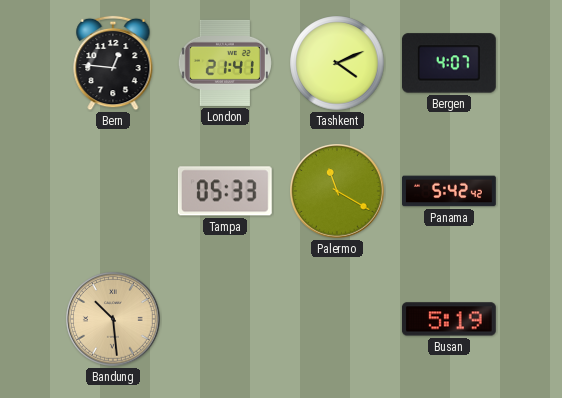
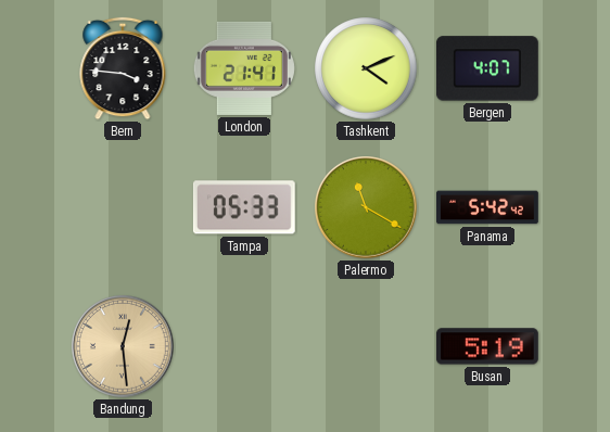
Bern: 12:46 -> 3:46
Bandung: 10:29 -> 12:29
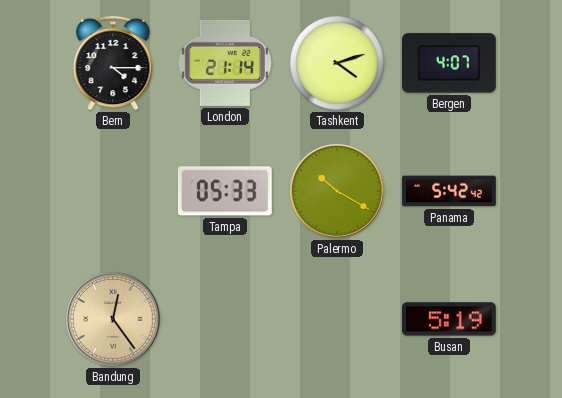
Bern: 3:46 -> 4:15
London: 21:41 -> 21:14
Tashkent: 4:11 -> 4:12
Palermo: 11:20 -> 10:20
Bandung: 12:29 -> 12:24
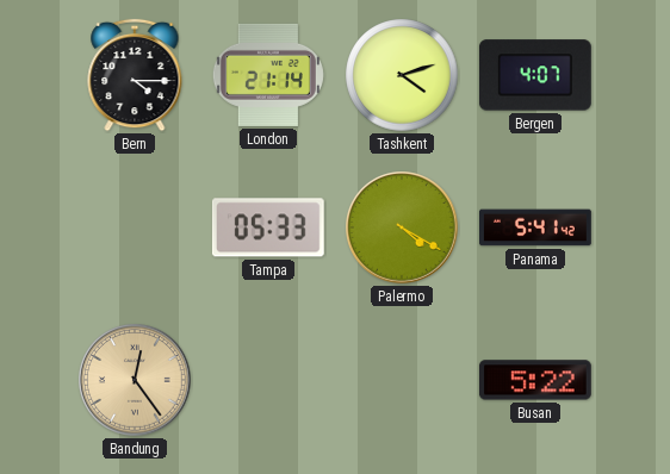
Palermo: 10:20 -> 4:20
Panama: 5:42 -> 5:41
Busan: 5:19 -> 5:22
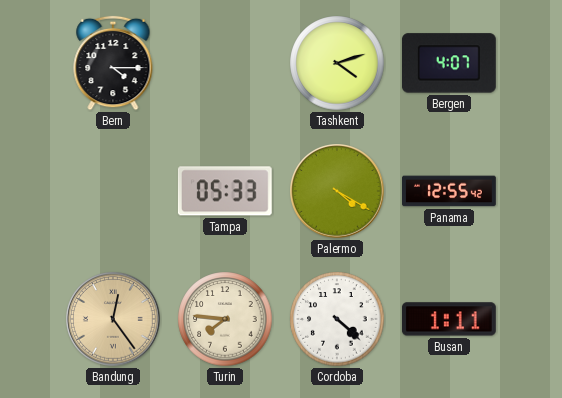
London: 21:14 -> none
Panama: 5:41 -> 12:55
Turin: none -> 7:46
Cordoba: none -> 4:22
Busan: 5:22 -> 1:11
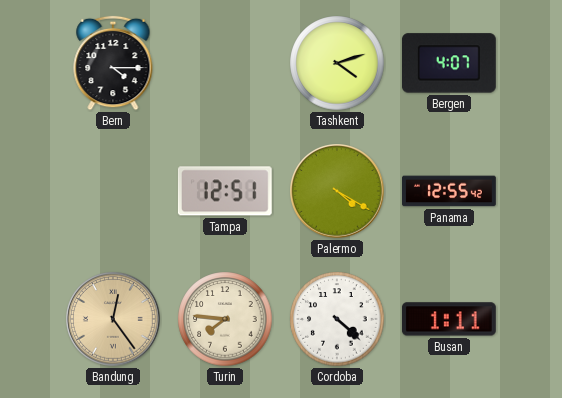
Tampa: 05:33 -> 12:51
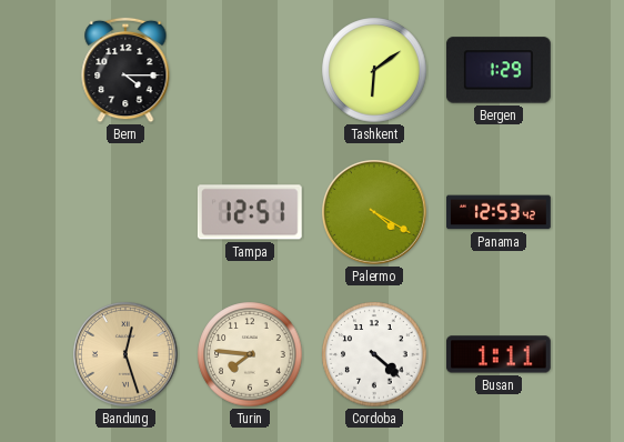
Tashkent: 4:12 -> 6:09
Bergen: 4:07 -> 1:29
Panama: 12:55 -> 12:53
Bandung: 12:24 -> 12:27
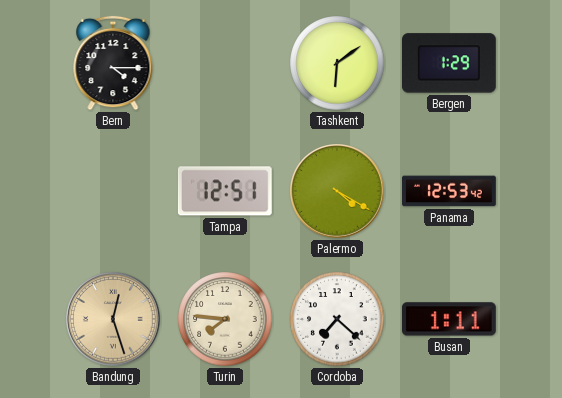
Cordoba: 4:22 -> 7:22
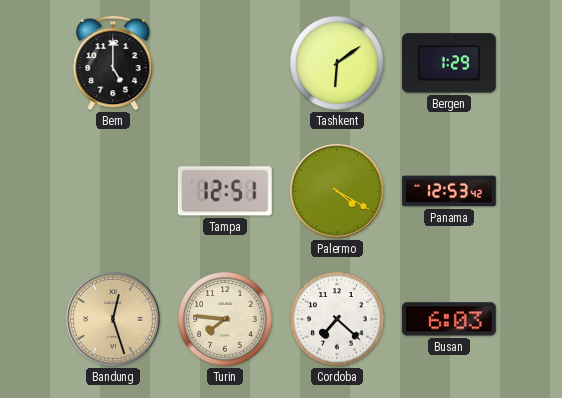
Bern: 4:15 -> 5:00
Busan: 1:11 -> 6:03
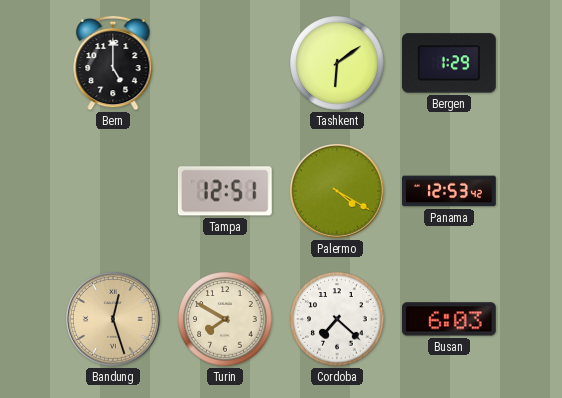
Turin: 7:46 -> 7:50
